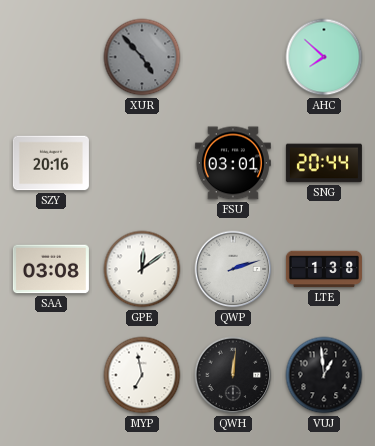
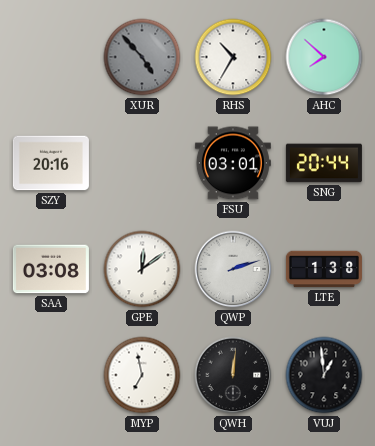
RHS: none -> 10:35
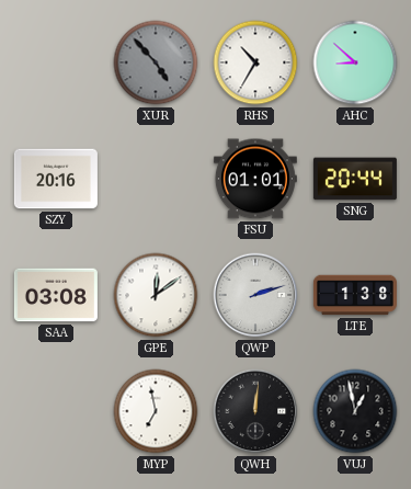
AHC: 7:52 -> 8:52
FSU: 03:01 -> 01:01
VUJ: 12:59 -> 12:58
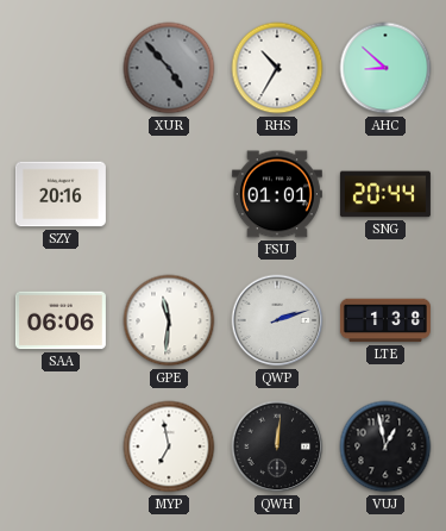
SAA: 03:08 -> 06:06
GPE: 12:09 -> 11:31
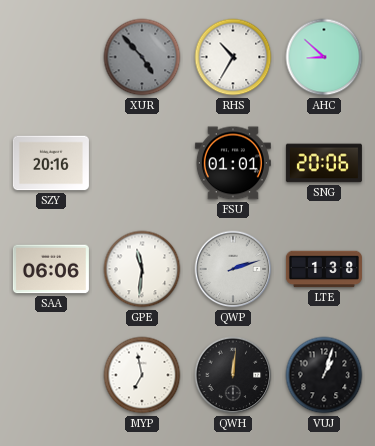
SNG: 20:44 -> 20:06
VUJ: 12:58 -> 1:03
